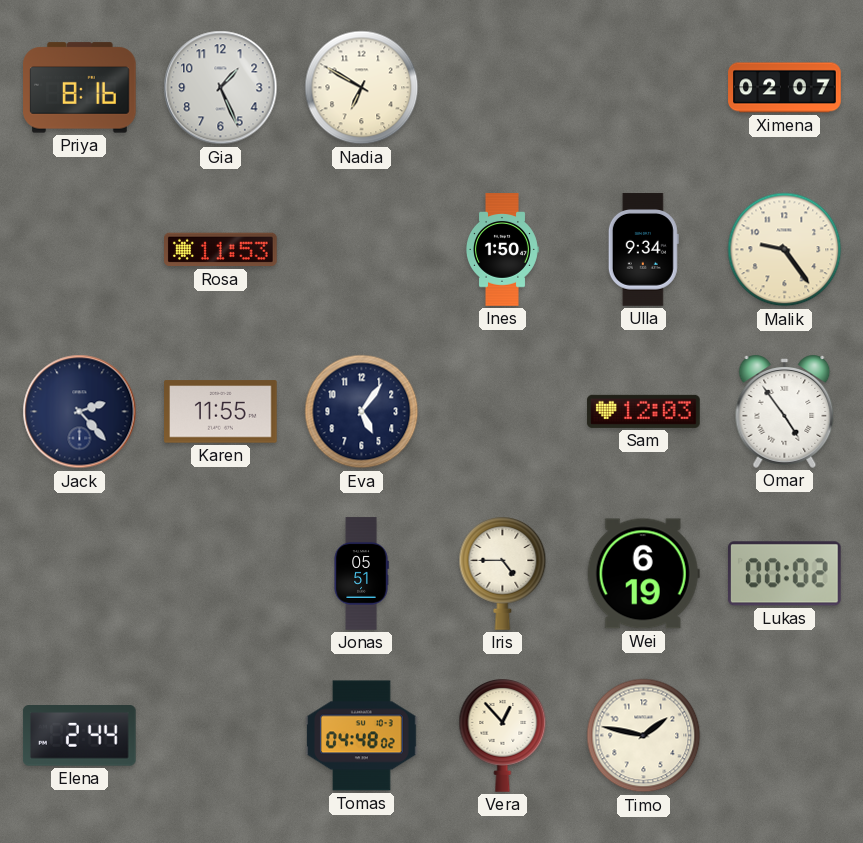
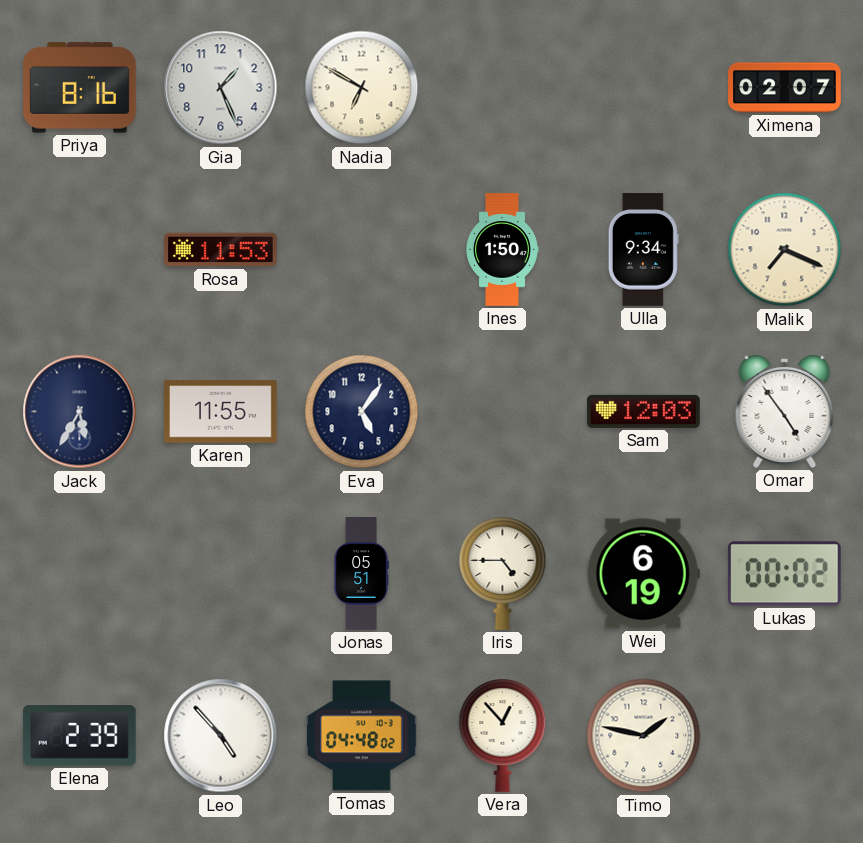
Malik: 9:24 -> 7:19
Jack: 2:23 -> 5:35
Elena: 2:44 -> 2:39
Leo: none -> 4:53
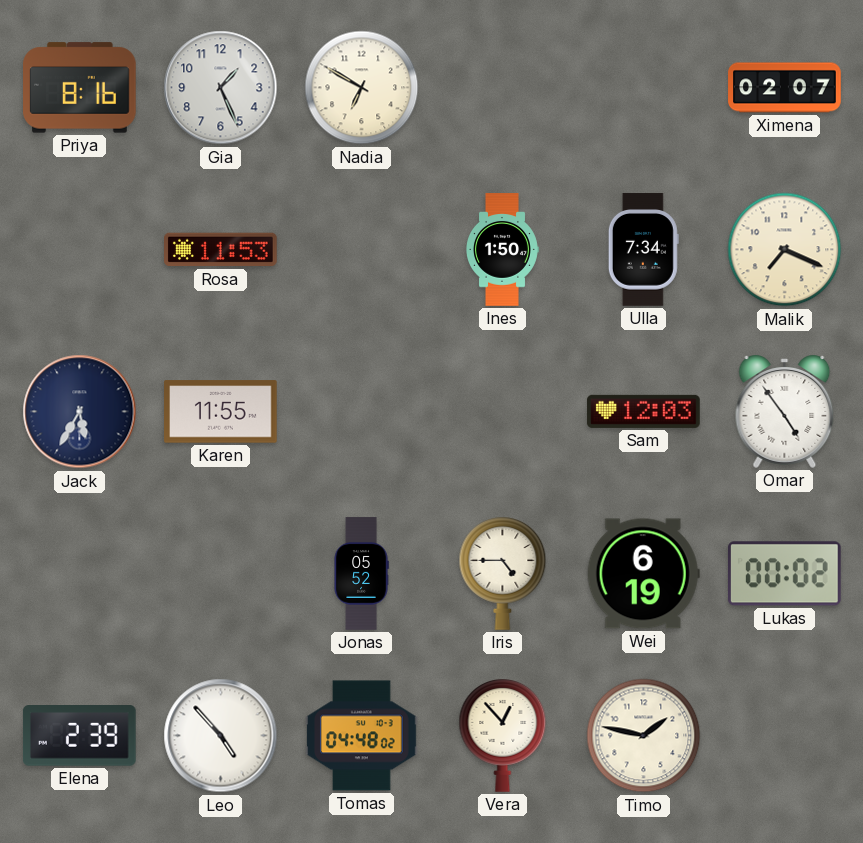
Ulla: 9:34 -> 7:34
Eva: 5:06 -> none
Jonas: 05:51 -> 05:52
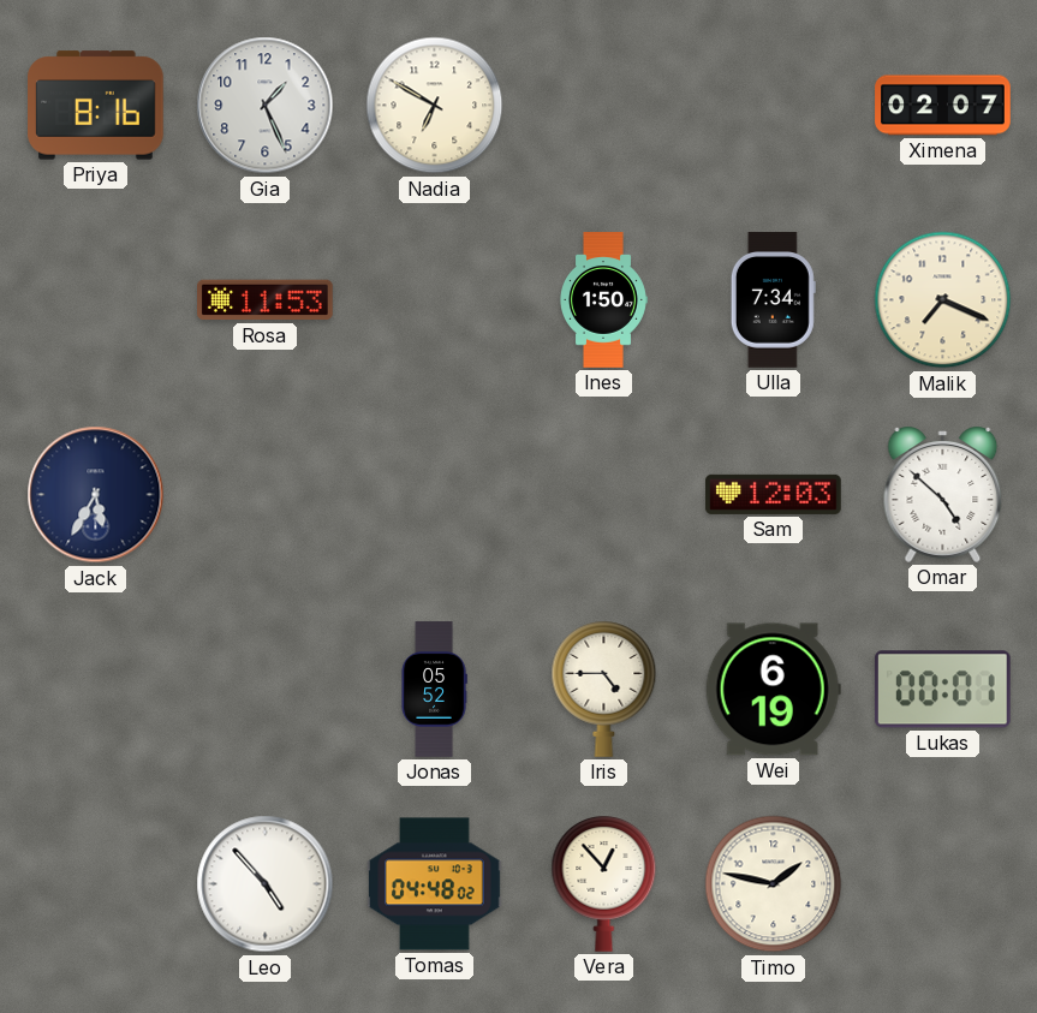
Karen: 11:55 -> none
Omar: 4:54 -> 4:52
Lukas: 00:02 -> 00:01
Elena: 2:39 -> none
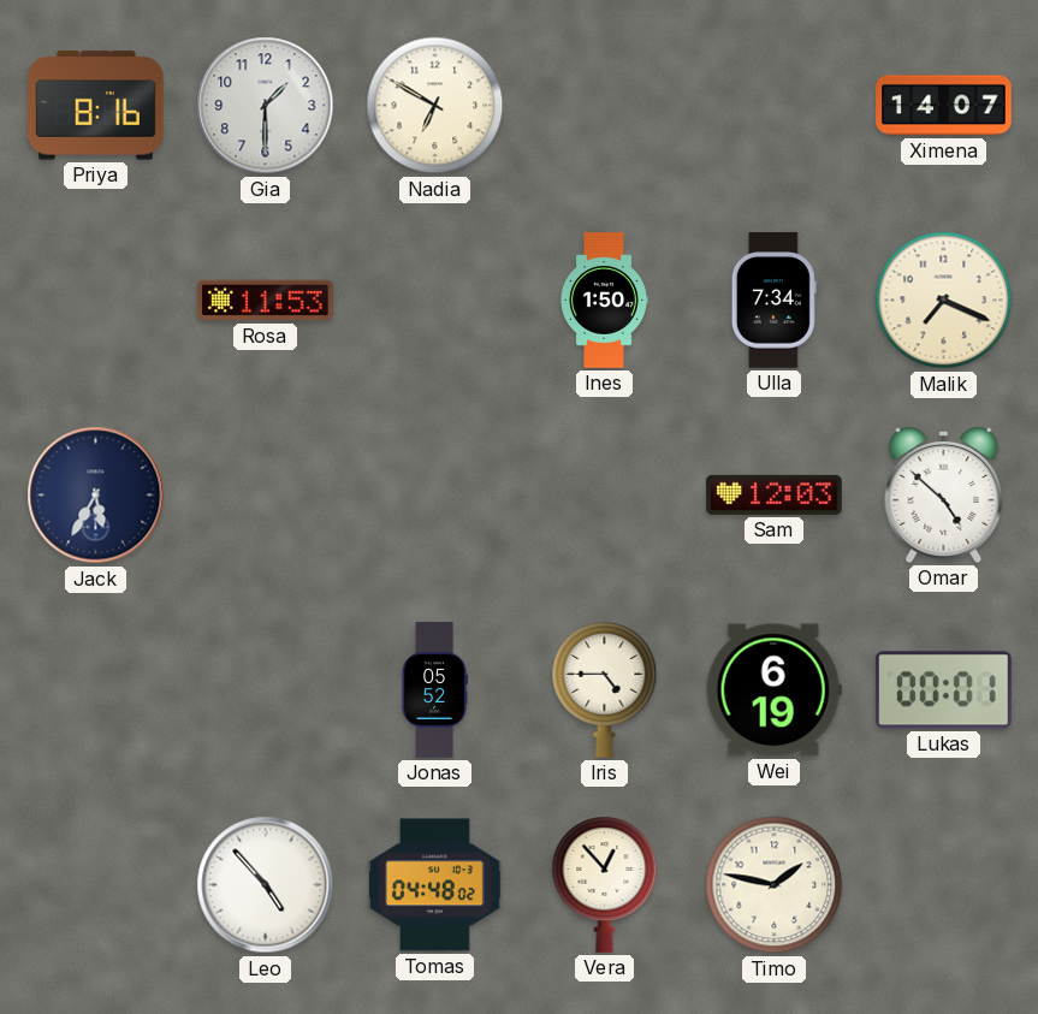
Gia: 1:26 -> 1:30
Ximena: 02:07 -> 14:07
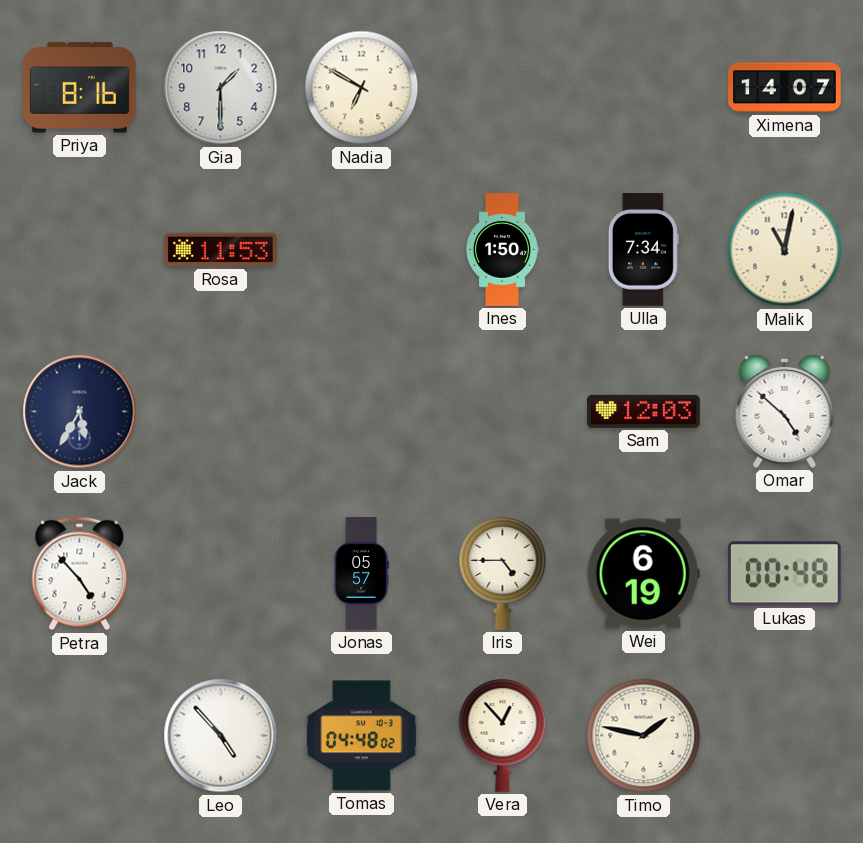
Malik: 7:19 -> 11:02
Petra: none -> 4:53
Jonas: 05:52 -> 05:57
Lukas: 00:01 -> 00:48
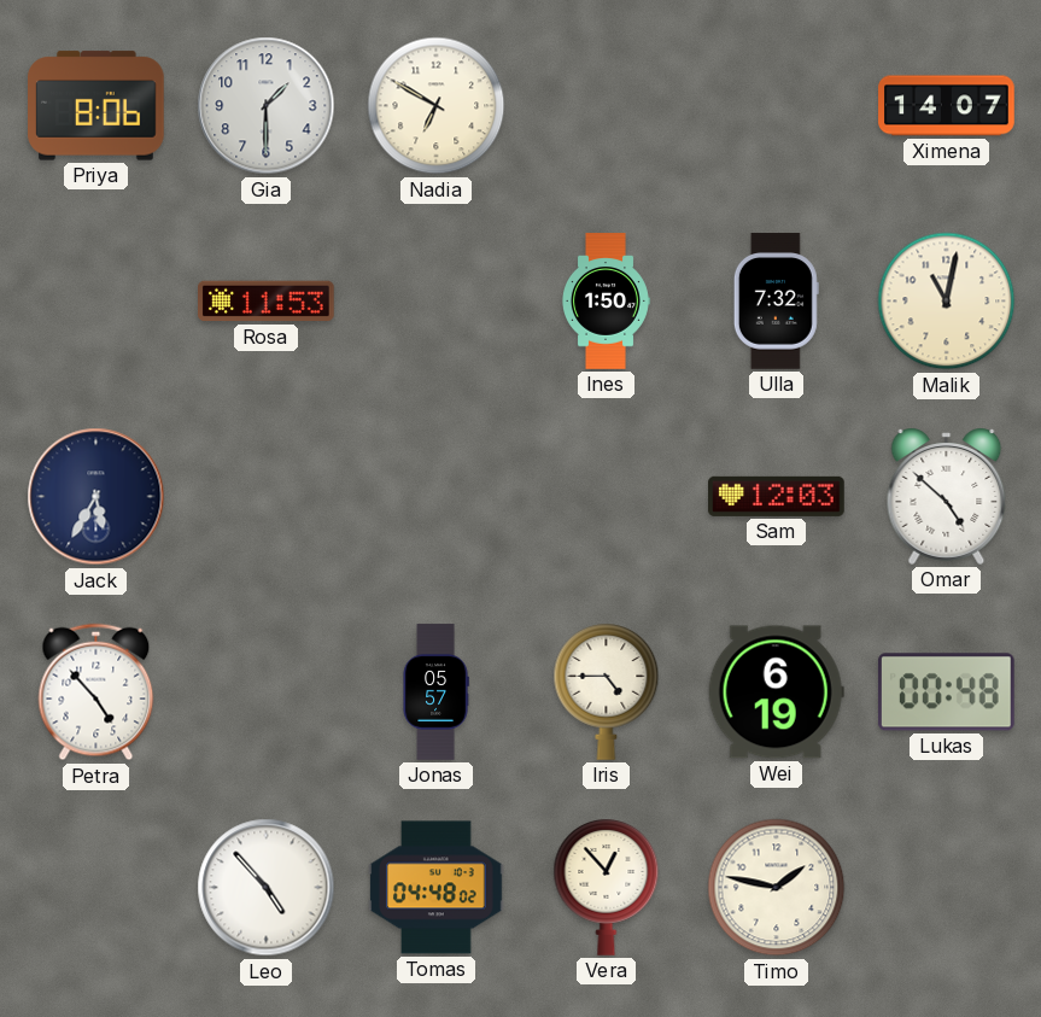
Priya: 8:16 -> 8:06
Ulla: 7:34 -> 7:32
